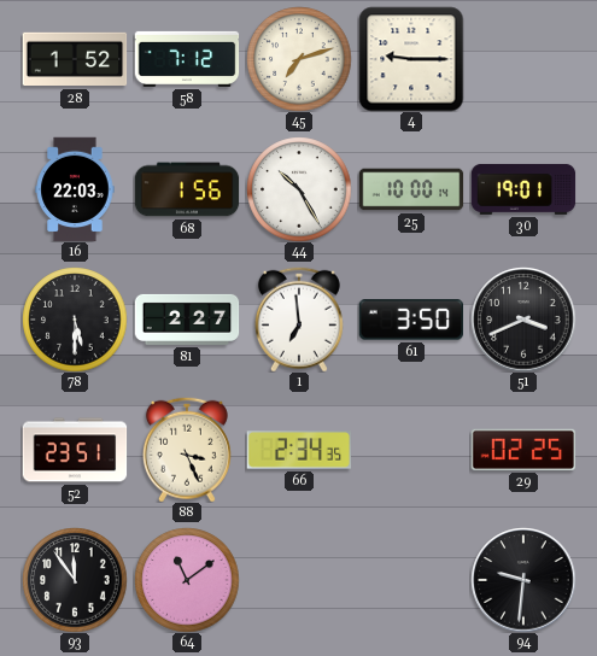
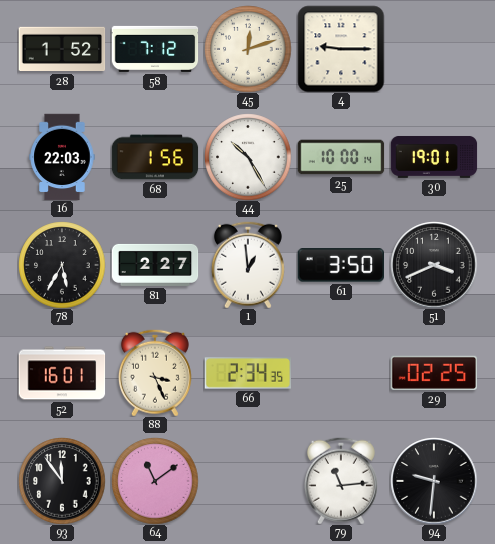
45: 7:12 -> 12:12
78: 5:30 -> 5:35
1: 6:59 -> 12:59
52: 23:51 -> 16:01
79: none -> 11:14
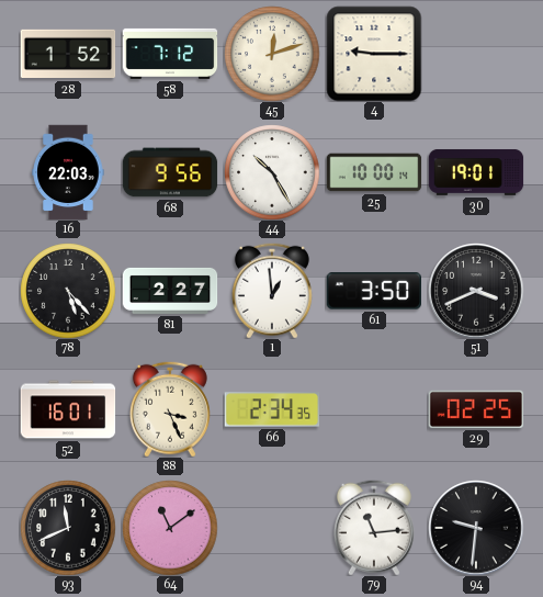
68: 1:56 -> 9:56
78: 5:35 -> 5:23
93: 11:54 -> 11:41
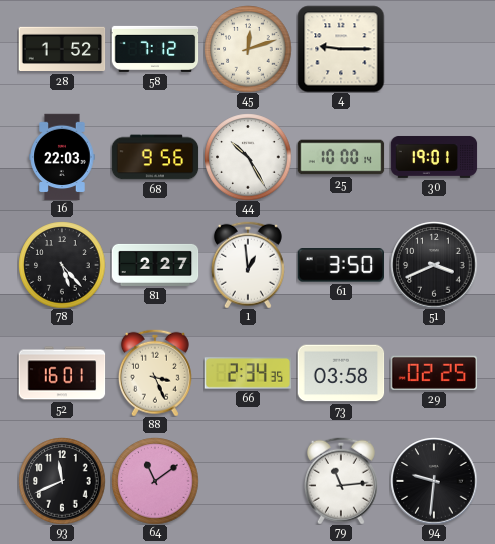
73: none -> 03:58
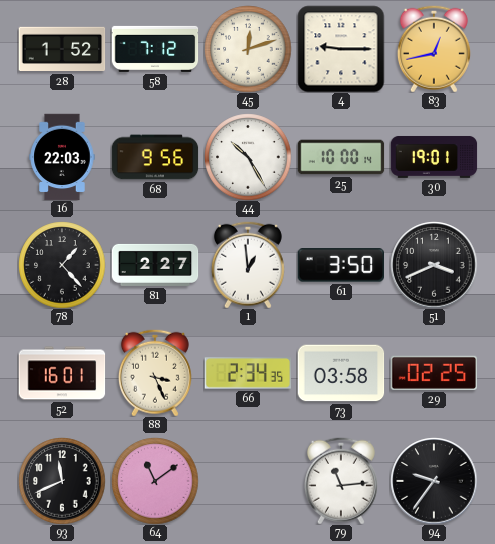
83: none -> 12:43
78: 5:23 -> 1:23
94: 9:31 -> 9:36
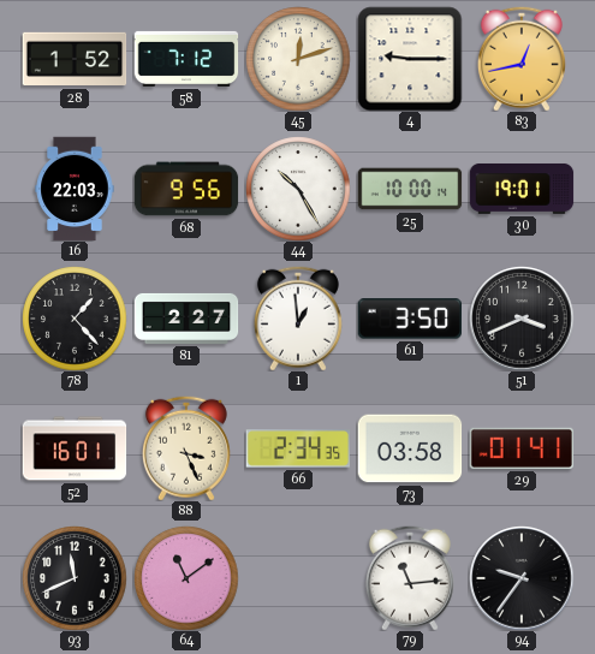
29: 02:25 -> 01:41
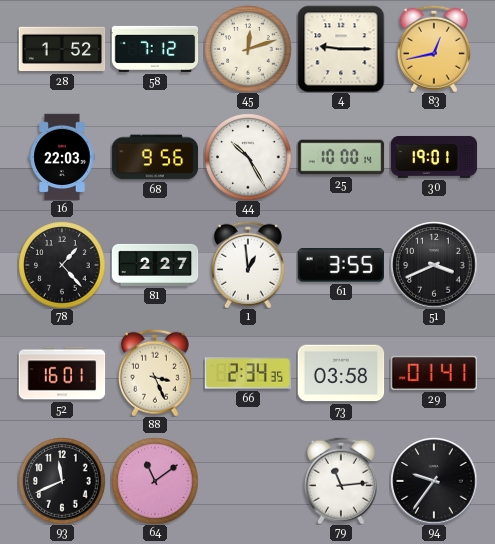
61: 3:50 -> 3:55
